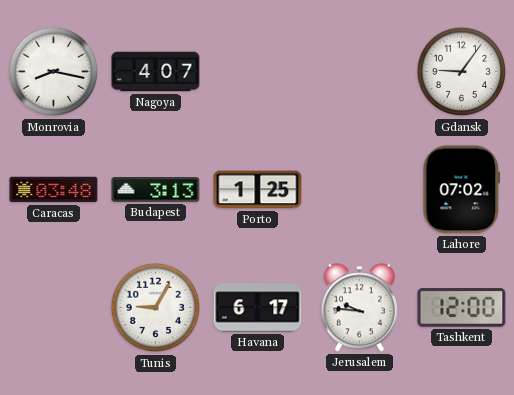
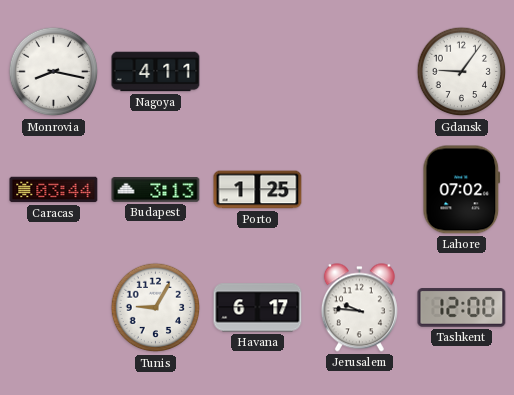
Nagoya: 4:07 -> 4:11
Caracas: 03:48 -> 03:44
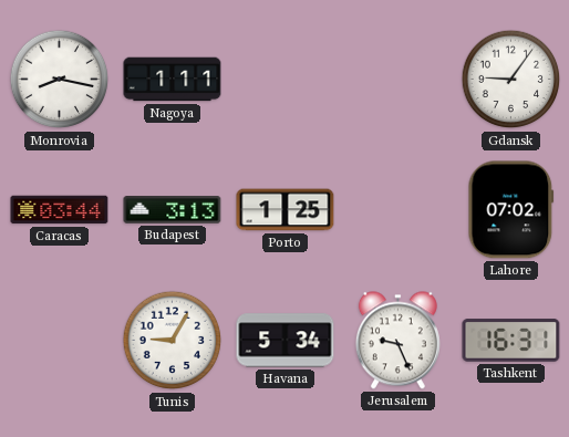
Nagoya: 4:11 -> 1:11
Havana: 6:17 -> 5:34
Jerusalem: 9:46 -> 9:26
Tashkent: 12:00 -> 16:31
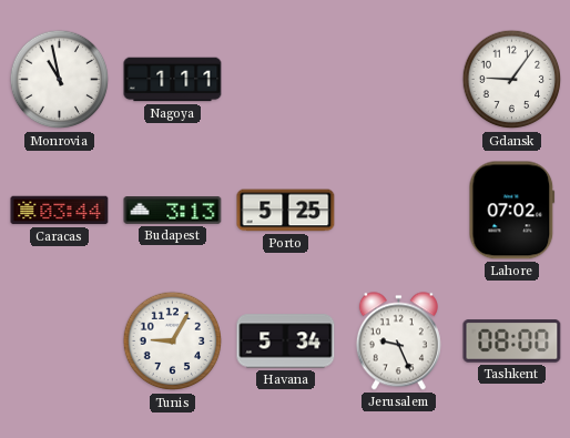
Monrovia: 8:17 -> 10:58
Porto: 1:25 -> 5:25
Tashkent: 16:31 -> 08:00
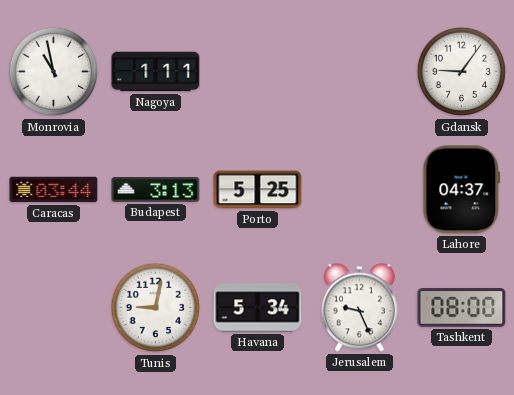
Lahore: 07:02 -> 04:37
Tunis: 9:05 -> 9:02
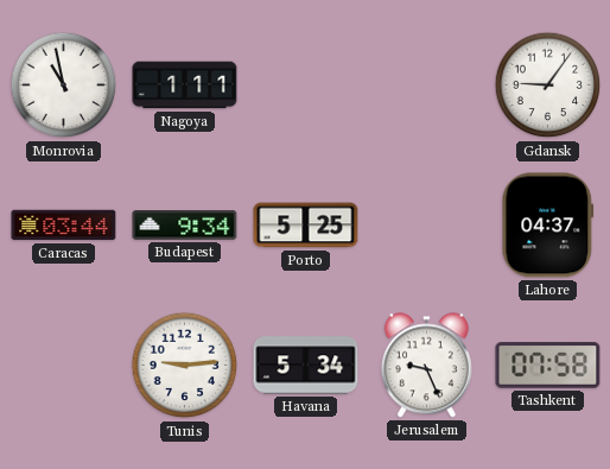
Budapest: 3:13 -> 9:34
Tunis: 9:02 -> 9:14
Tashkent: 08:00 -> 07:58
